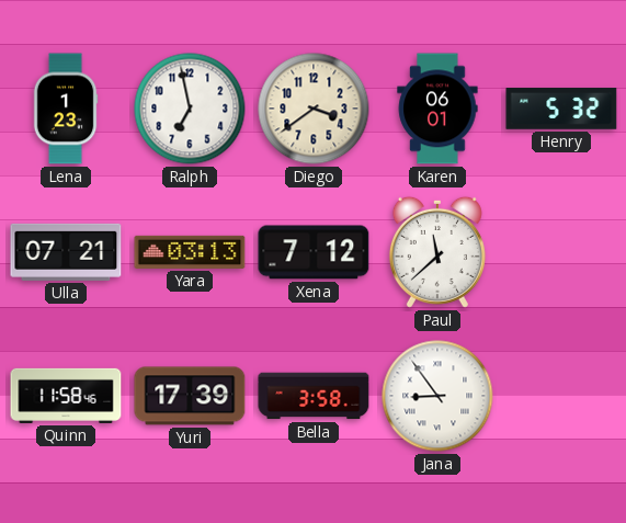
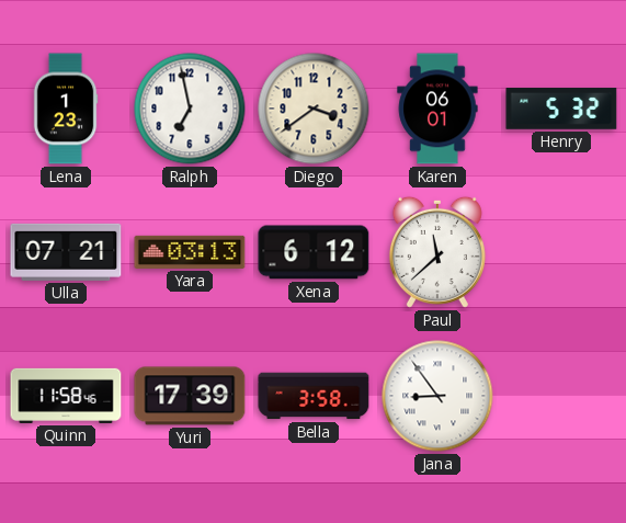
Xena: 7:12 -> 6:12
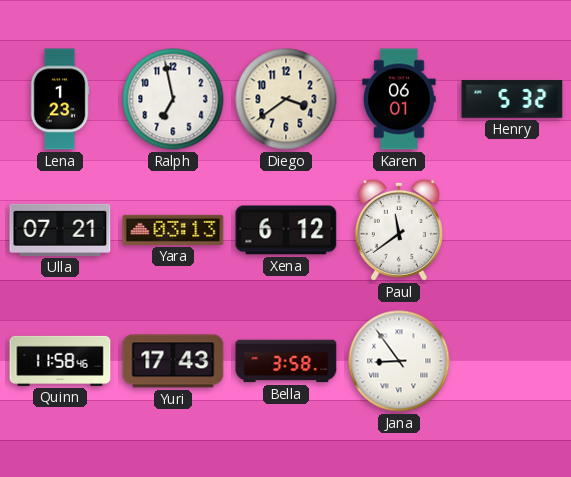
Paul: 11:38 -> 11:39
Yuri: 17:39 -> 17:43
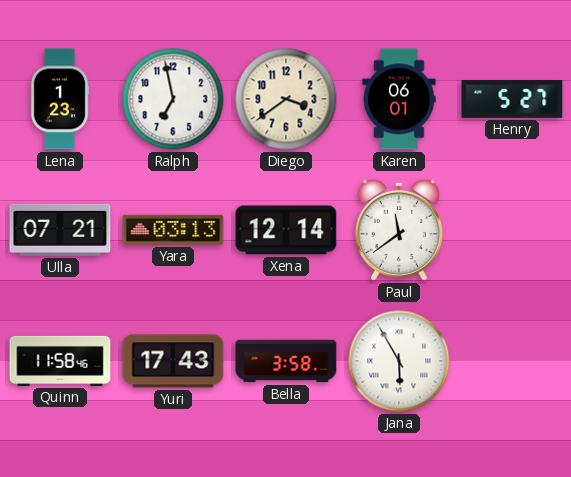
Henry: 5:32 -> 5:27
Xena: 6:12 -> 12:14
Jana: 8:54 -> 5:55
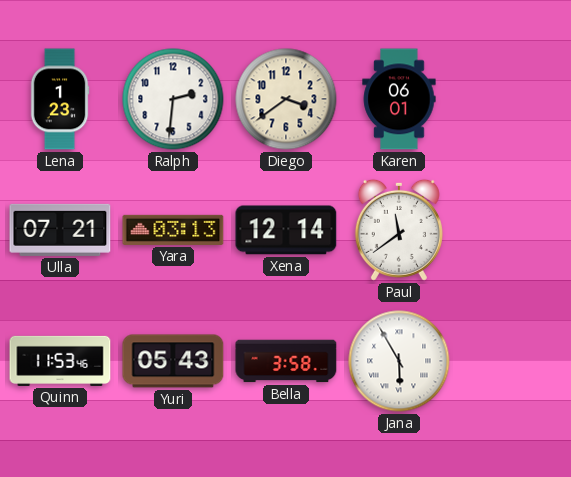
Ralph: 6:58 -> 2:31
Henry: 5:27 -> none
Quinn: 11:58 -> 11:53
Yuri: 17:43 -> 05:43
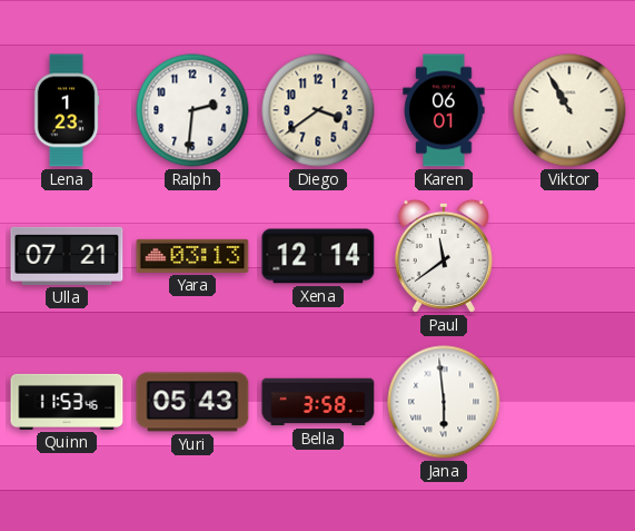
Viktor: none -> 10:55
Jana: 5:55 -> 5:59
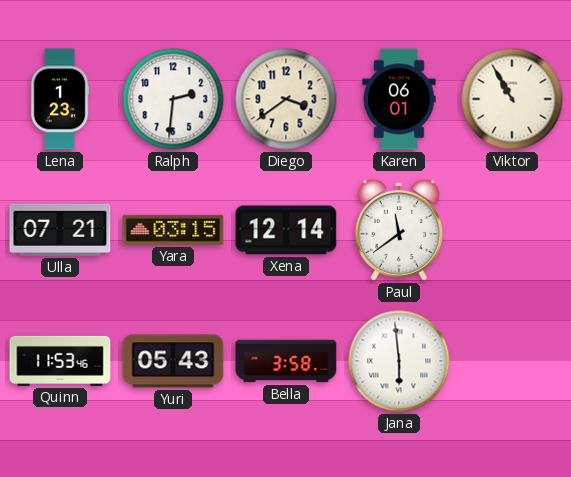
Yara: 03:13 -> 03:15
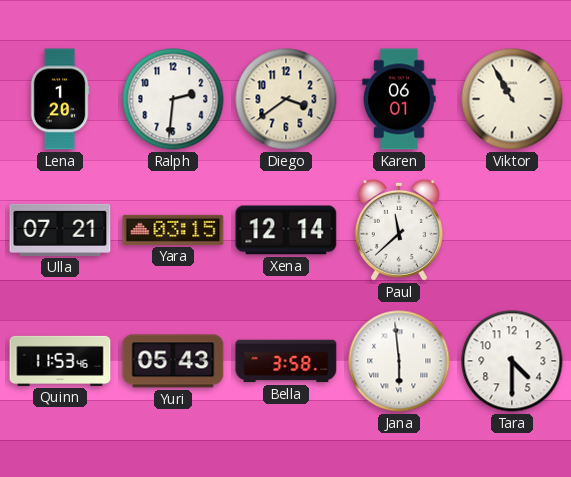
Lena: 1:23 -> 1:20
Paul: 11:39 -> 11:38
Tara: none -> 4:30
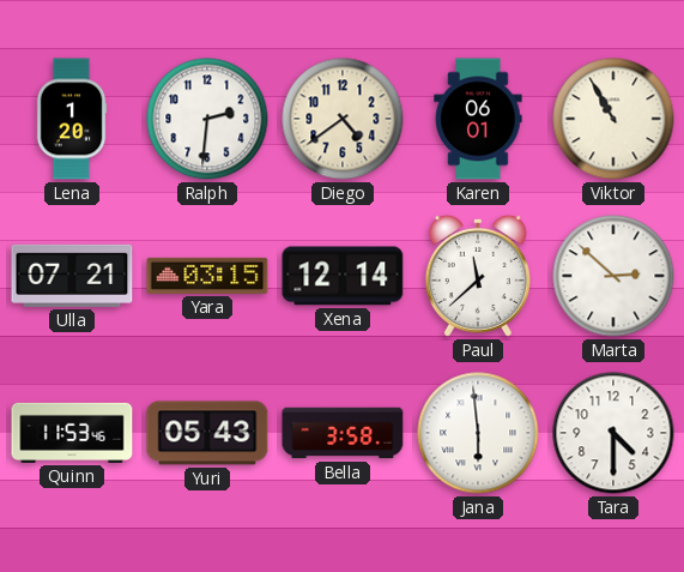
Diego: 3:39 -> 4:39
Marta: none -> 2:52
